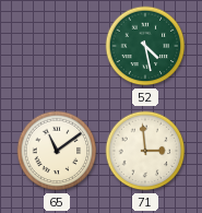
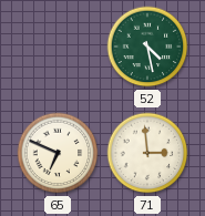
65: 11:09 -> 6:49
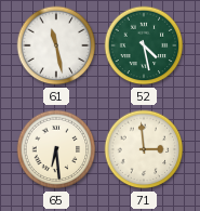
61: none -> 11:28
65: 6:49 -> 6:29
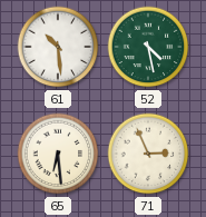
61: 11:28 -> 10:29
71: 2:59 -> 2:56
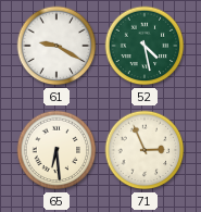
61: 10:29 -> 9:20
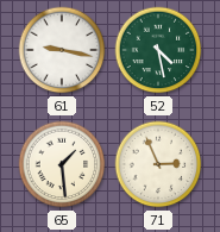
61: 9:20 -> 9:17
65: 6:29 -> 1:29
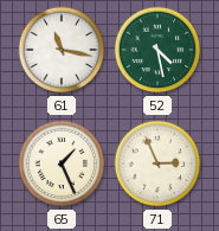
61: 9:17 -> 11:17
65: 1:29 -> 1:26
